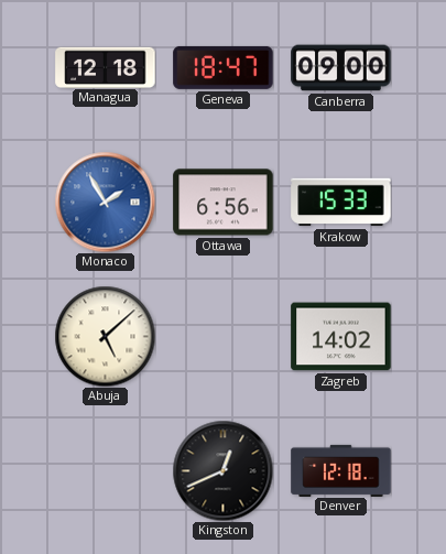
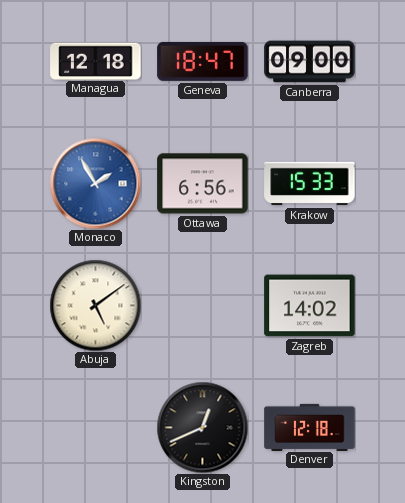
Abuja: 5:08 -> 5:09
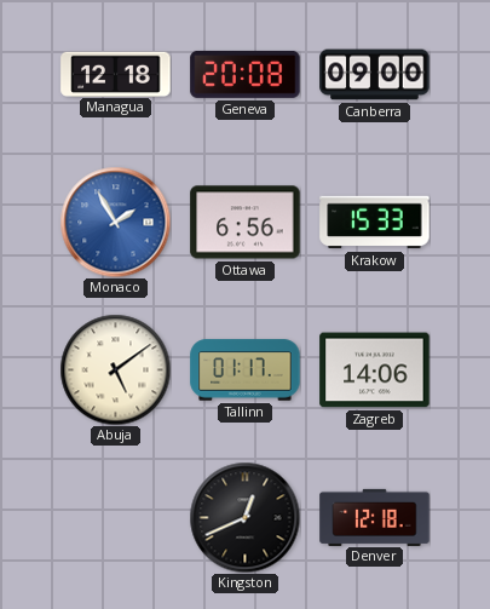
Geneva: 18:47 -> 20:08
Tallinn: none -> 01:17
Zagreb: 14:02 -> 14:06
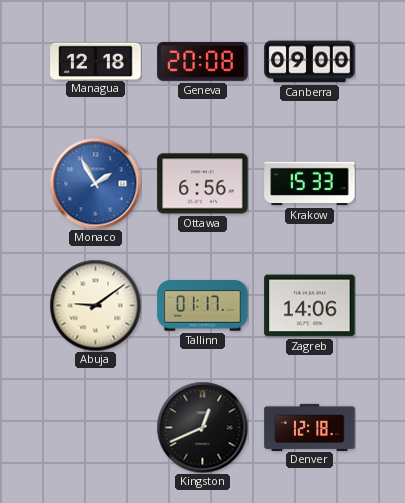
Abuja: 5:09 -> 9:09
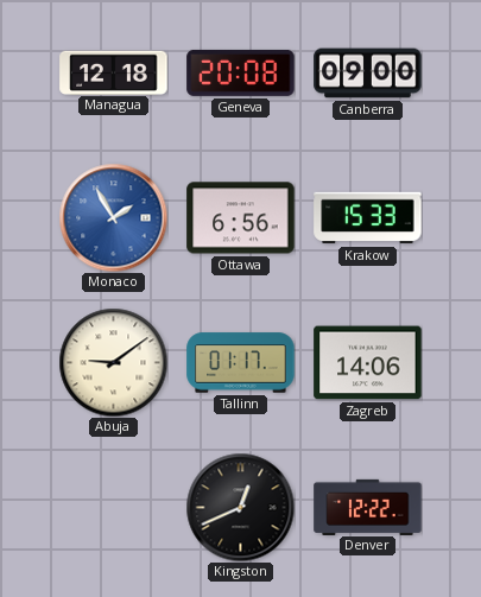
Denver: 12:18 -> 12:22
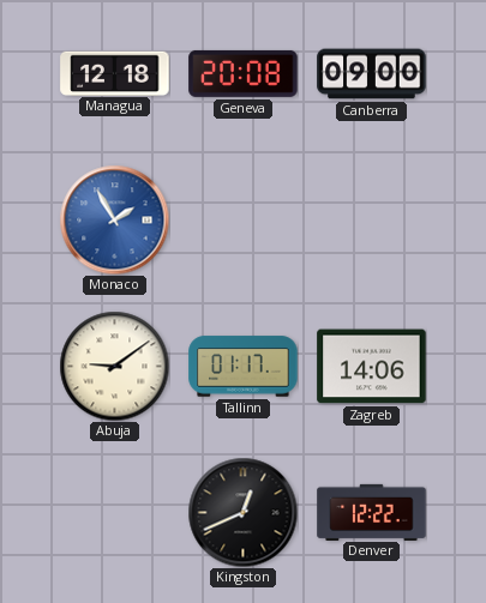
Ottawa: 6:56 -> none
Krakow: 15:33 -> none
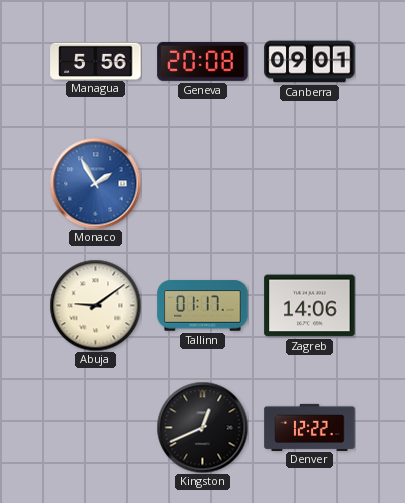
Managua: 12:18 -> 5:56
Canberra: 09:00 -> 09:01
